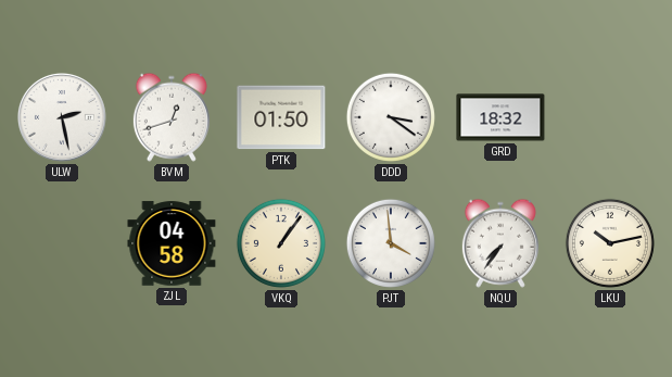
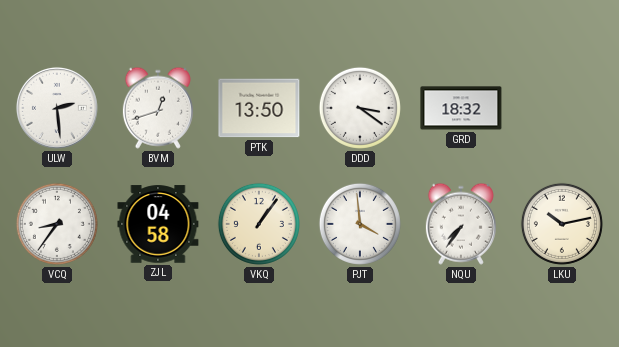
ULW: 2:28 -> 2:29
PTK: 01:50 -> 13:50
VCQ: none -> 8:36
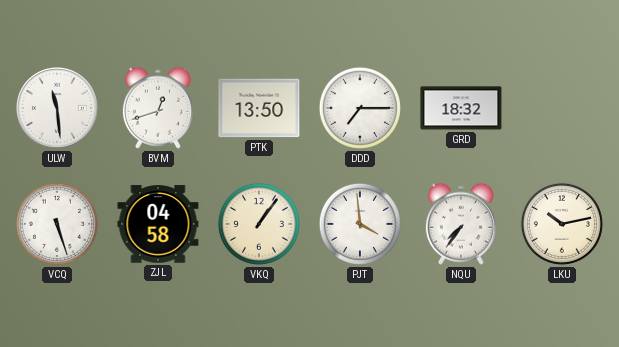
ULW: 2:29 -> 11:29
DDD: 3:21 -> 7:15
VCQ: 8:36 -> 5:27
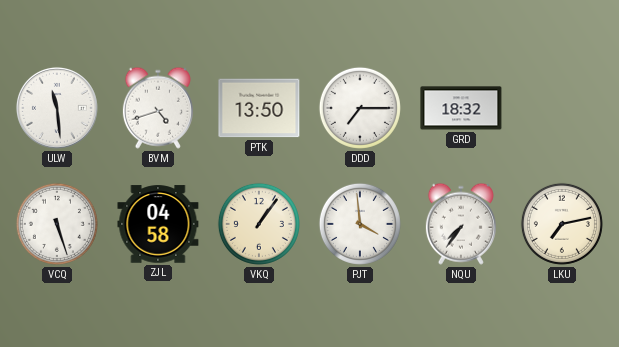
BVM: 12:42 -> 4:42
LKU: 10:13 -> 7:13
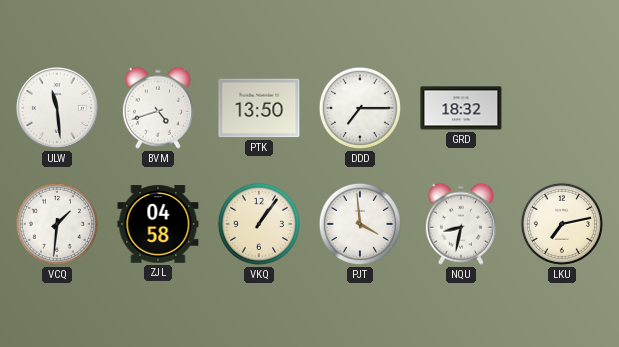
VCQ: 5:27 -> 1:31
NQU: 7:36 -> 8:32
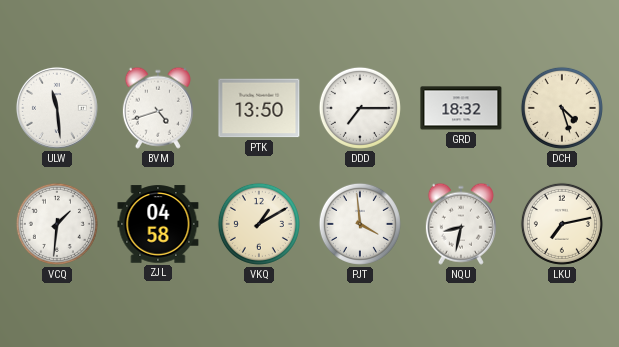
DCH: none -> 4:27
VKQ: 1:06 -> 1:10
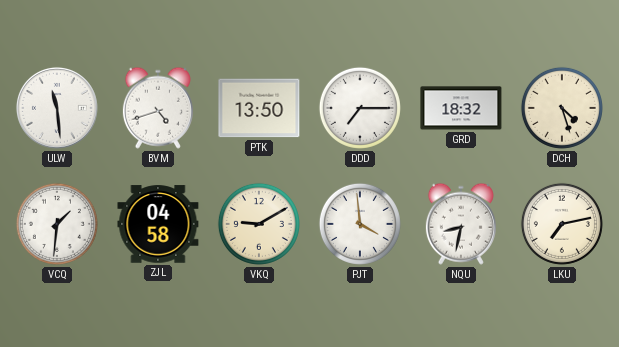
VKQ: 1:10 -> 9:10
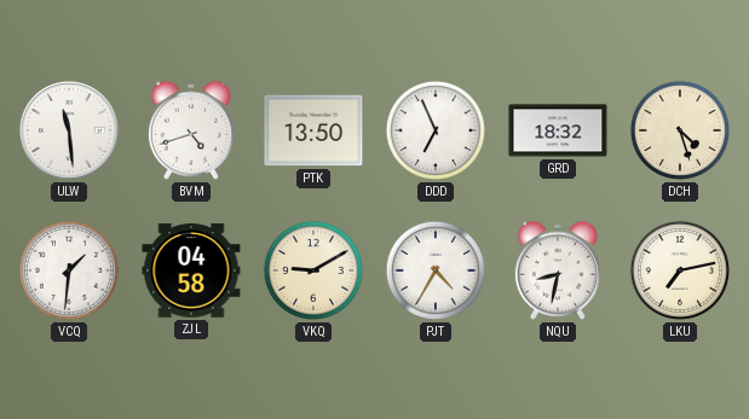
DDD: 7:15 -> 6:56
PJT: 3:59 -> 4:35
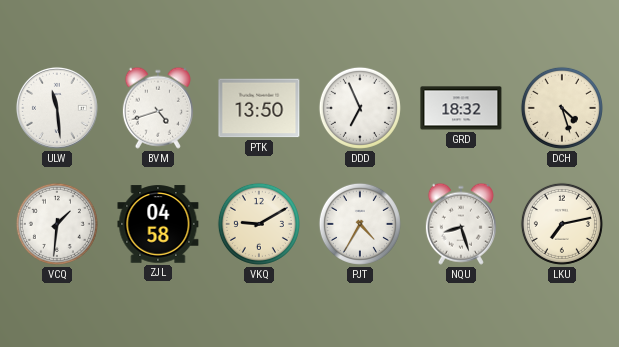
NQU: 8:32 -> 8:27
